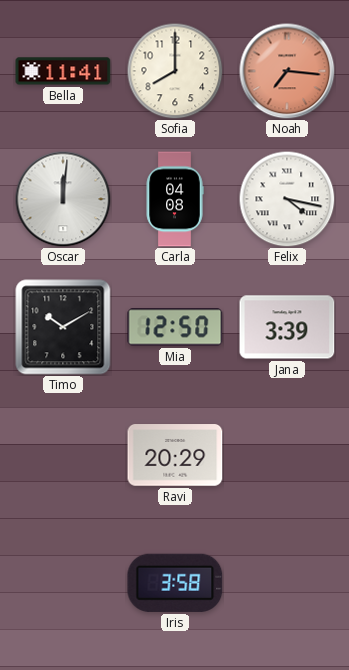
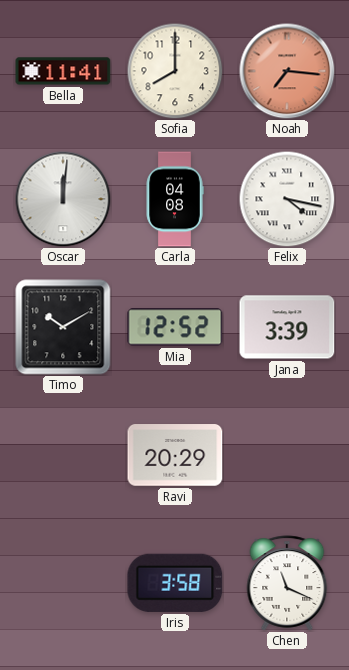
Mia: 12:50 -> 12:52
Chen: none -> 11:19
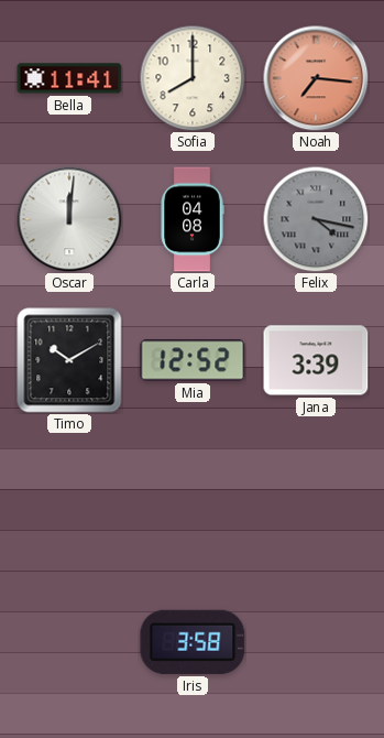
Felix dial: white -> grey
Ravi: 20:29 -> none
Chen: 11:19 -> none
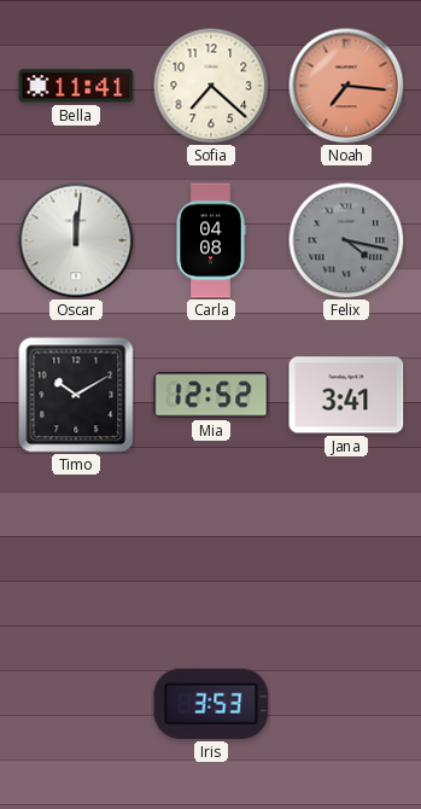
Sofia: 8:00 -> 7:22
Jana: 3:39 -> 3:41
Iris: 3:58 -> 3:53
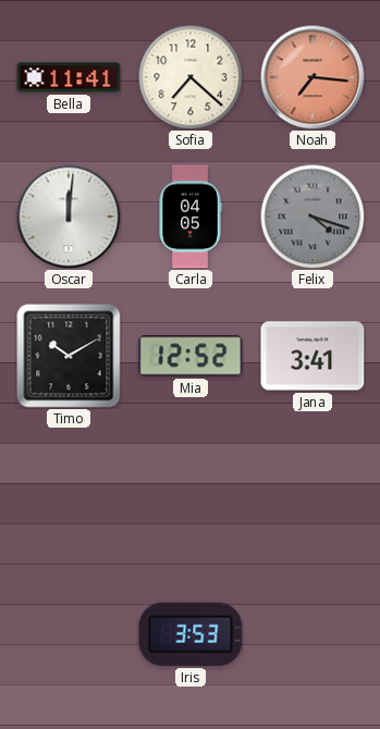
Carla: 04:08 -> 04:05
Felix: 4:17 -> 4:18
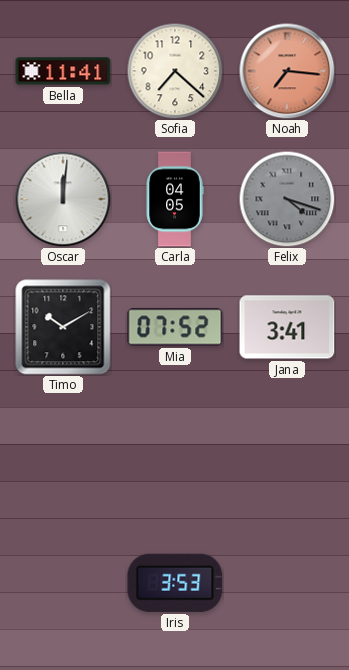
Mia: 12:52 -> 07:52
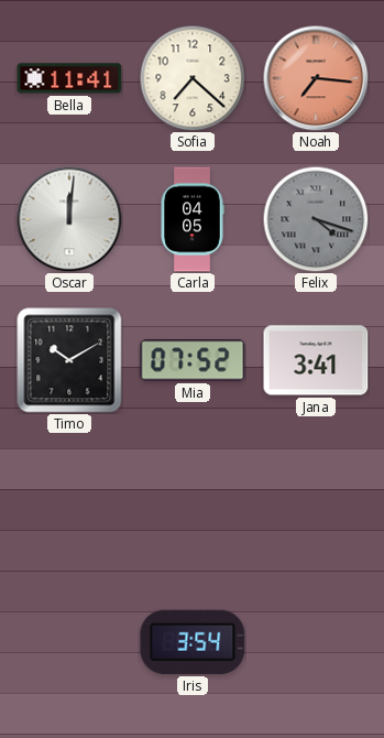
Iris: 3:53 -> 3:54
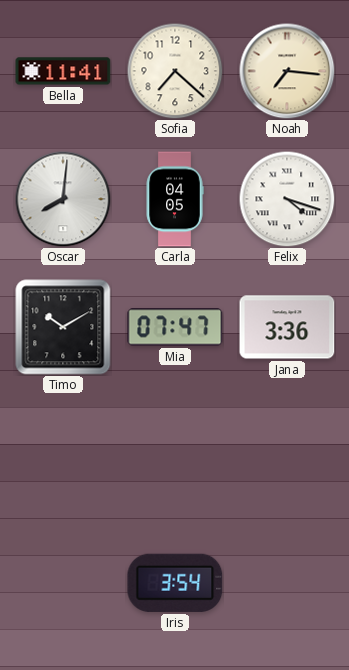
Noah dial: salmon -> cream
Oscar: 12:01 -> 8:01
Felix dial: grey -> white
Mia: 07:52 -> 07:47
Jana: 3:41 -> 3:36
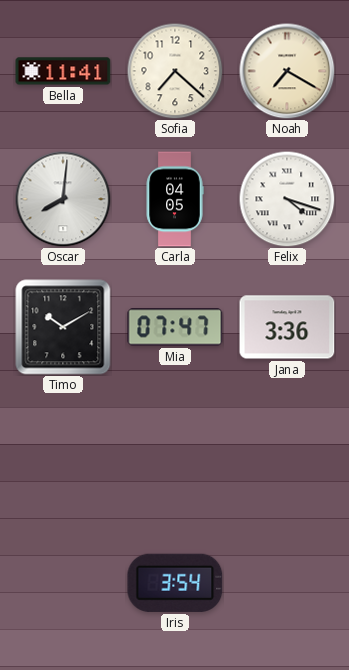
Noah: 7:16 -> 7:20
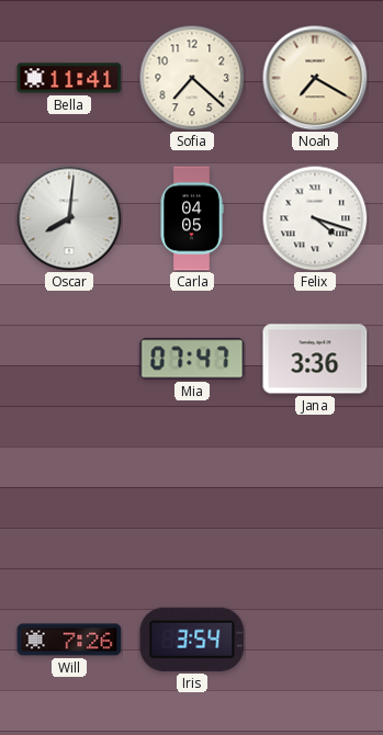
Timo: 10:10 -> none
Will: none -> 7:26
